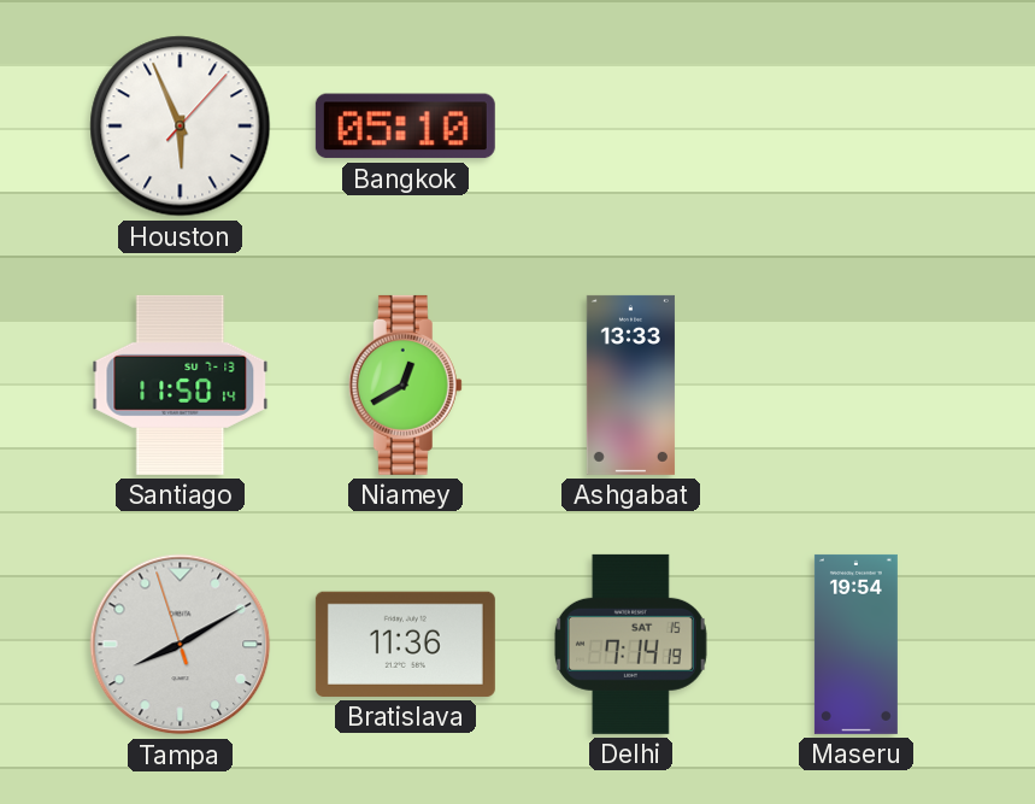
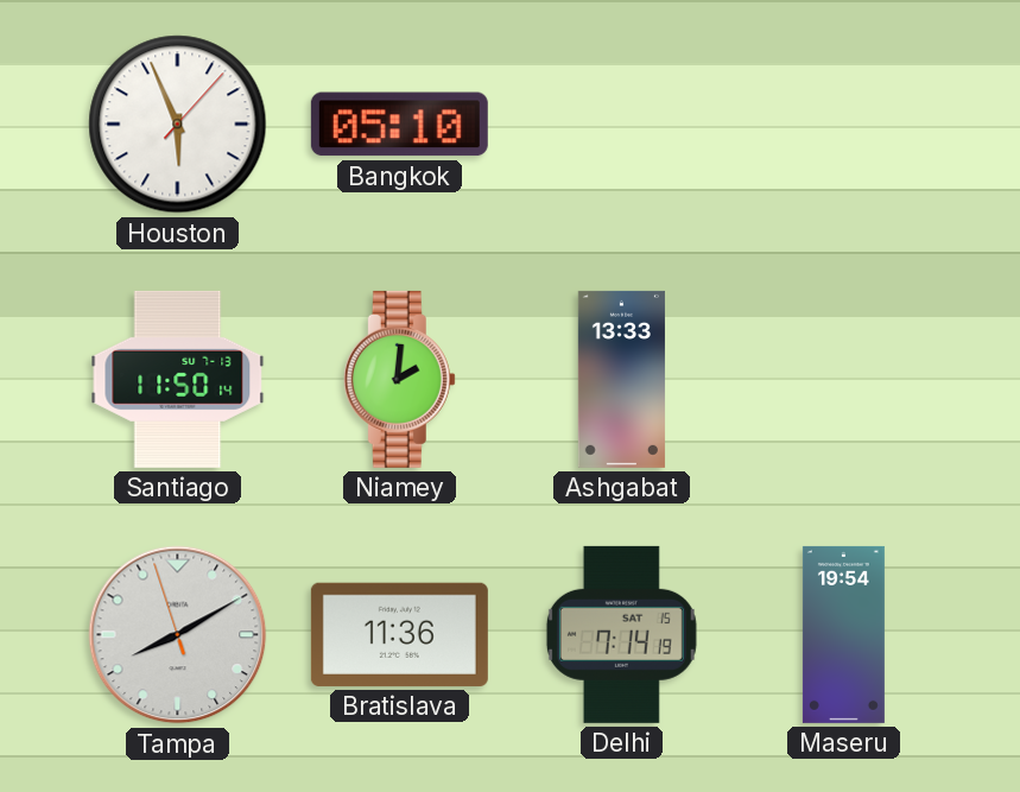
Niamey: 12:40 -> 2:01
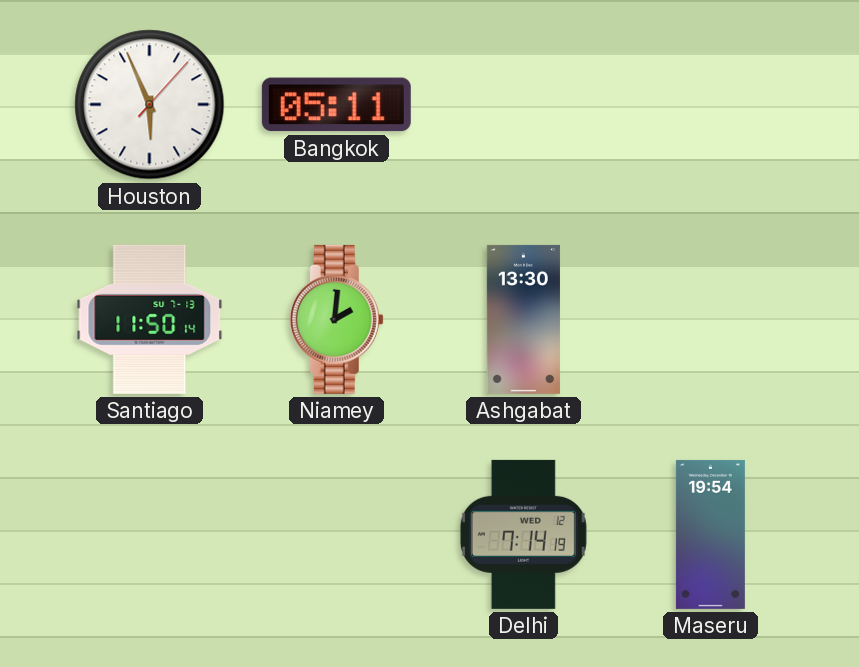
Bangkok: 05:10 -> 05:11
Ashgabat: 13:33 -> 13:30
Tampa: 8:09 -> none
Bratislava: 11:36 -> none
Delhi date: SAT 15 -> WED 12
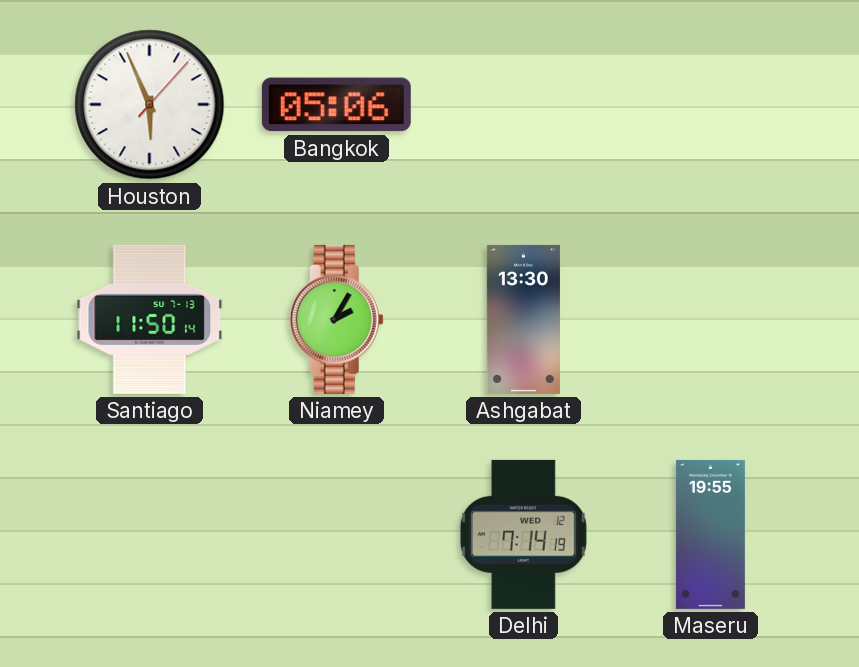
Bangkok: 05:11 -> 05:06
Niamey: 2:01 -> 2:05
Maseru: 19:54 -> 19:55
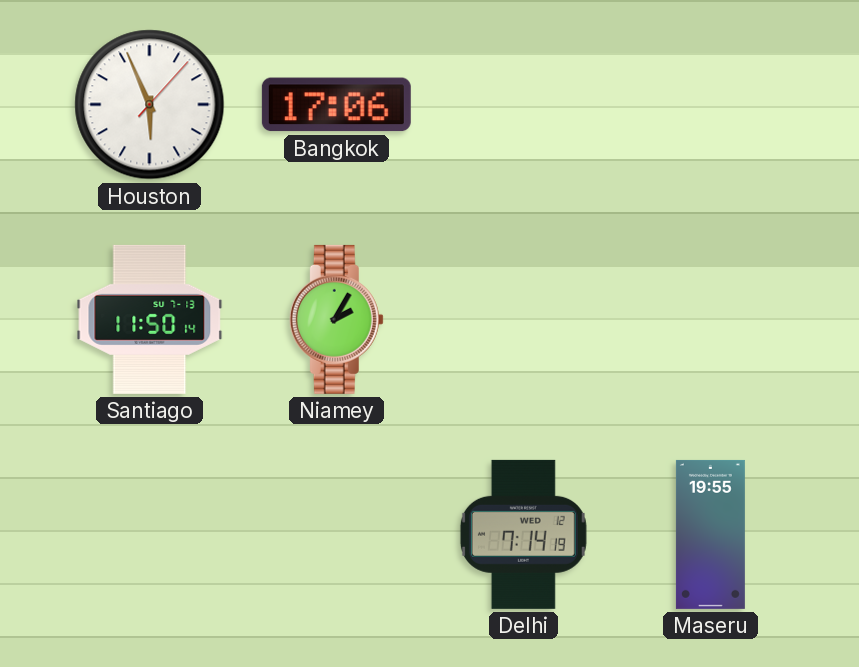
Bangkok: 05:06 -> 17:06
Ashgabat: 13:30 -> none
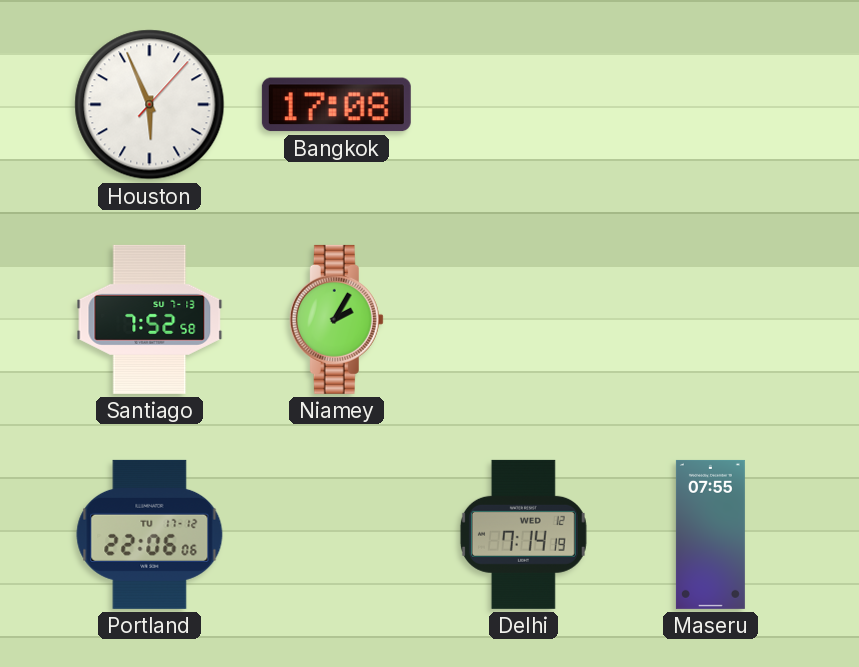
Bangkok: 17:06 -> 17:08
Santiago: 11:50 -> 7:52
Portland: none -> 22:06
Maseru: 19:55 -> 07:55
